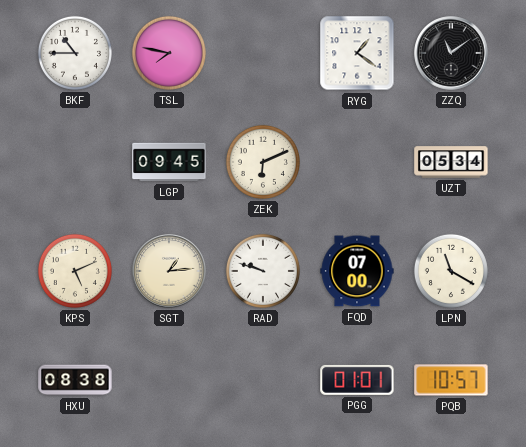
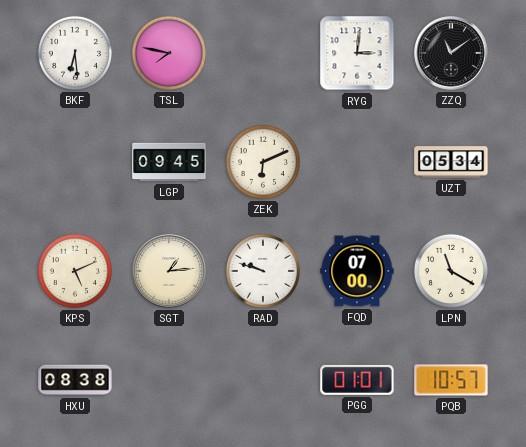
BKF: 10:45 -> 6:29
RYG: 1:21 -> 3:01
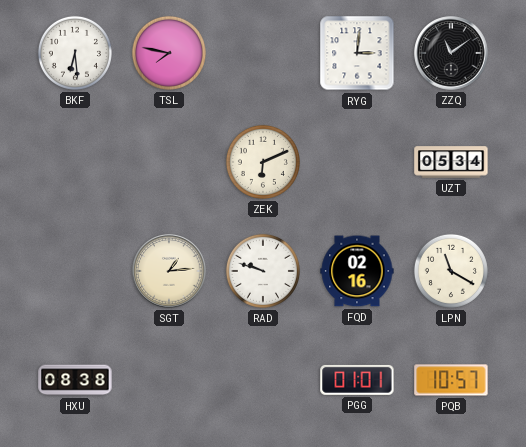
LGP: 09:45 -> none
KPS: 5:11 -> none
FQD: 07:00 -> 02:16
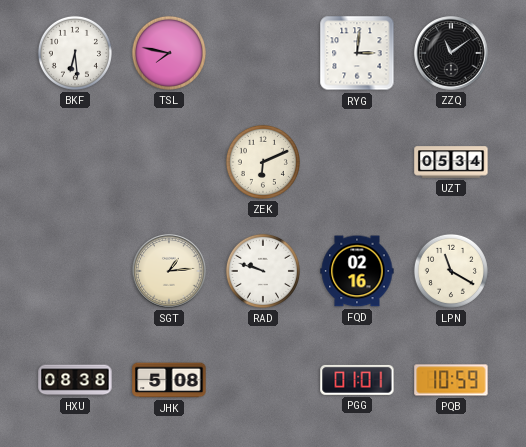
JHK: none -> 5:08
PQB: 10:57 -> 10:59
